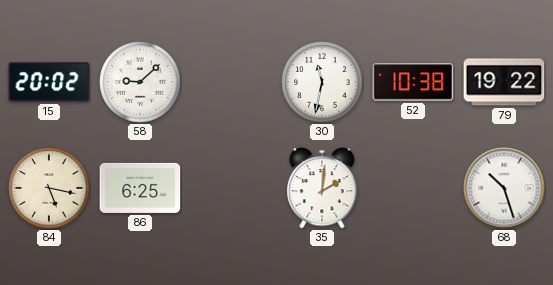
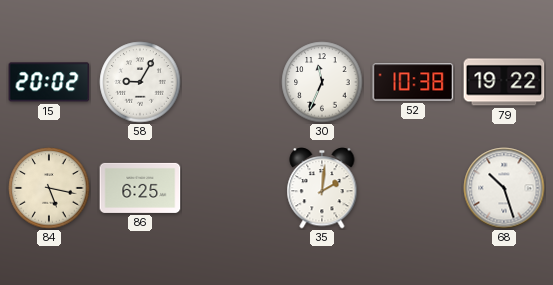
58: 9:08 -> 9:05
30: 11:32 -> 11:34
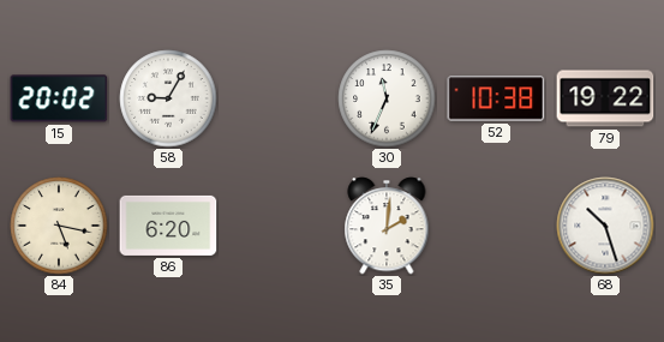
86: 6:25 -> 6:20
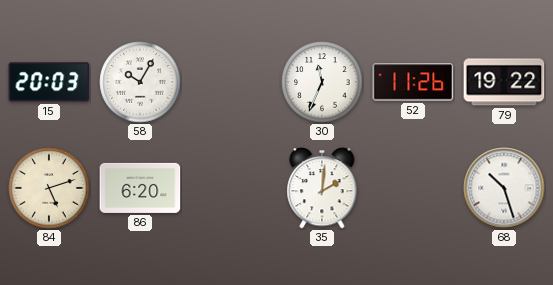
15: 20:02 -> 20:03
58: 9:05 -> 10:05
52: 10:38 -> 11:26
84: 5:17 -> 5:12
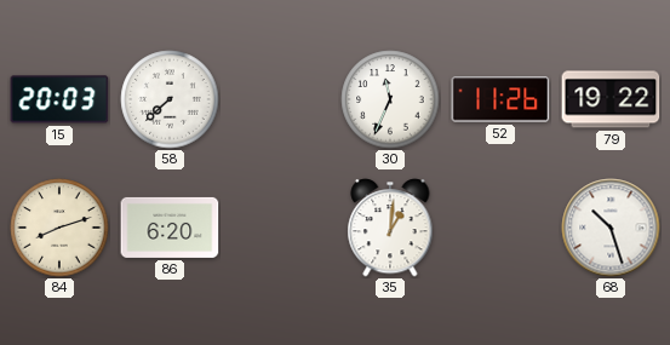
58: 10:05 -> 7:38
84: 5:12 -> 8:12
35: 2:01 -> 1:01
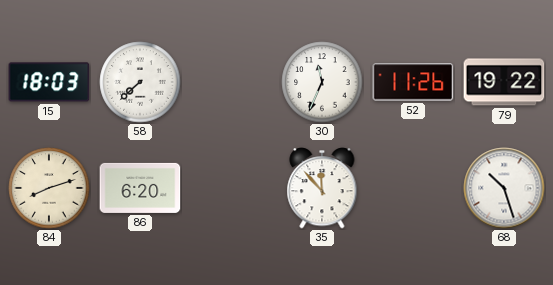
15: 20:03 -> 18:03
35: 1:01 -> 11:53
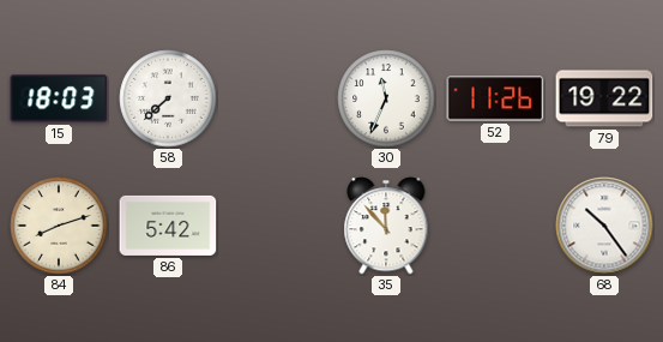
86: 6:20 -> 5:42
68: 10:27 -> 10:24
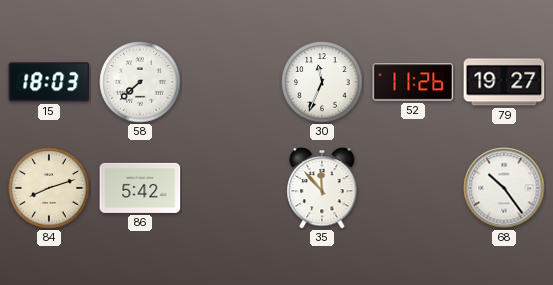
79: 19:22 -> 19:27
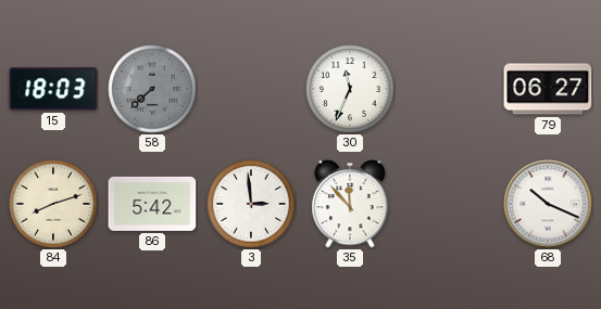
58 dial: white -> grey
52: 11:26 -> none
79: 19:27 -> 06:27
3: none -> 2:59
68: 10:24 -> 10:19
